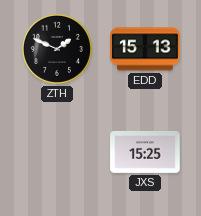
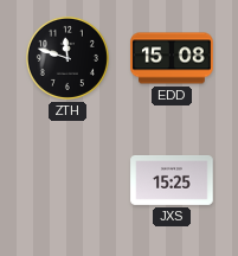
ZTH: 1:49 -> 11:48
EDD: 15:13 -> 15:08
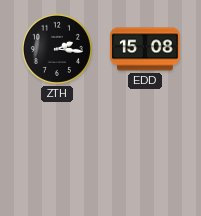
ZTH: 11:48 -> 2:16
JXS: 15:25 -> none
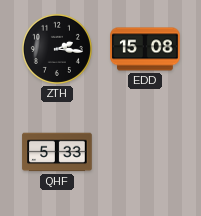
QHF: none -> 5:33
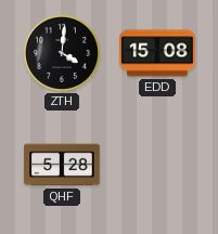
ZTH: 2:16 -> 4:01
QHF: 5:33 -> 5:28
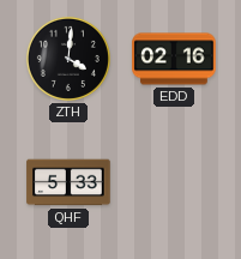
EDD: 15:08 -> 02:16
QHF: 5:28 -> 5:33
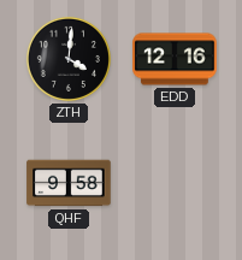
EDD: 02:16 -> 12:16
QHF: 5:33 -> 9:58
